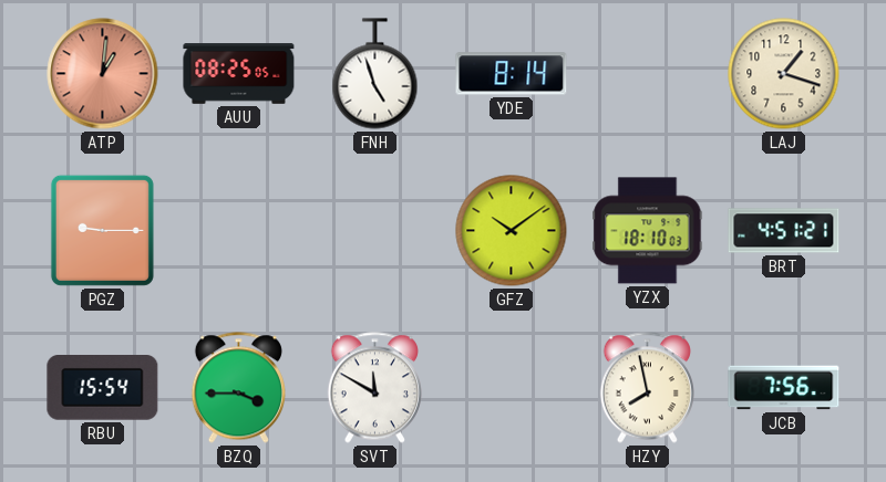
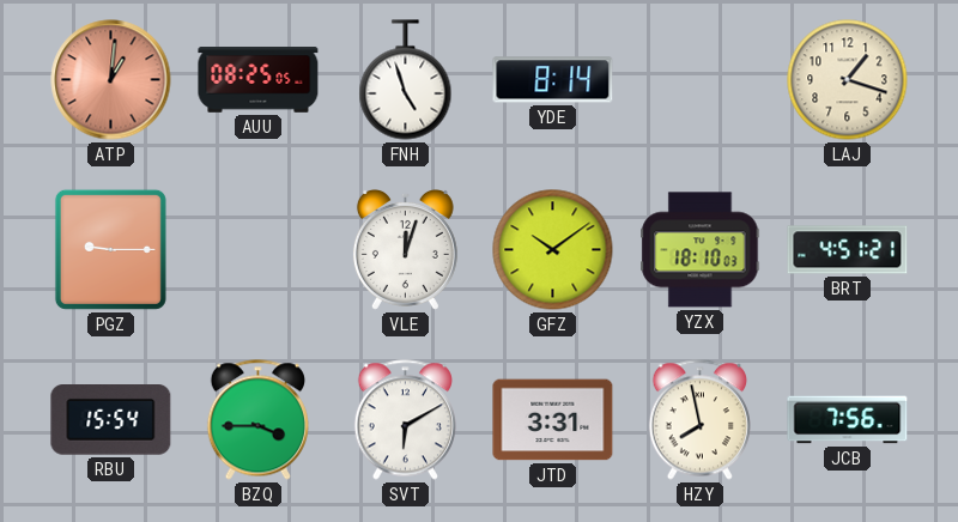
VLE: none -> 12:03
SVT: 11:50 -> 6:10
JTD: none -> 3:31
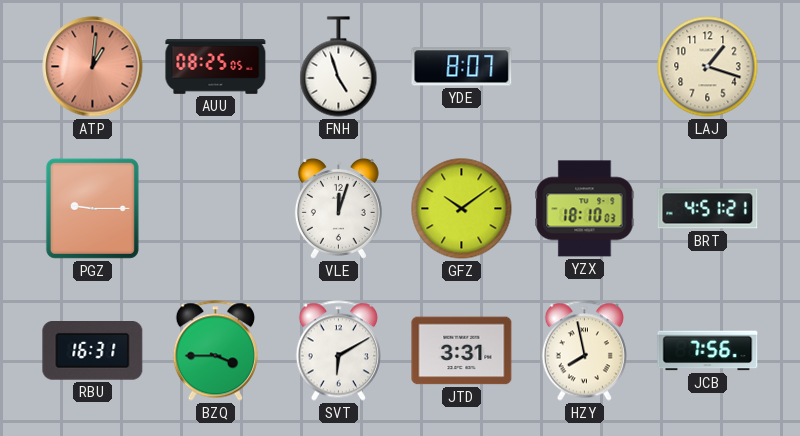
YDE: 8:14 -> 8:07
RBU: 15:54 -> 16:31
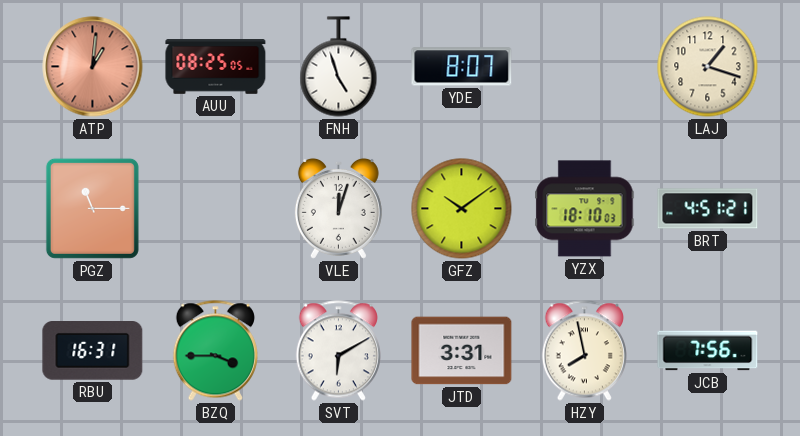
PGZ: 9:15 -> 11:15
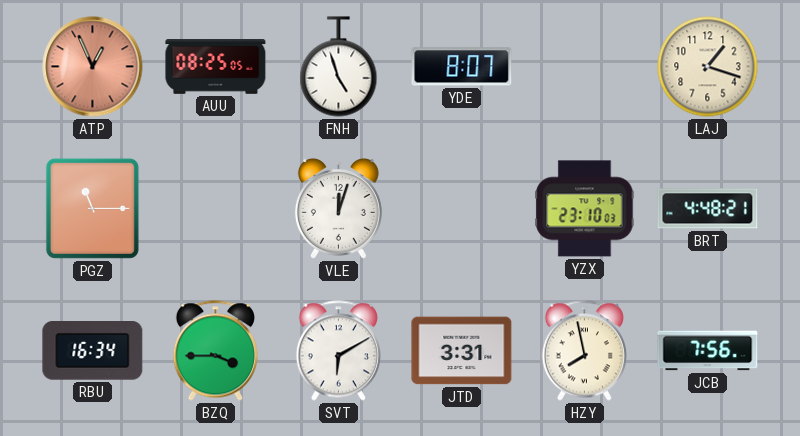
ATP: 1:01 -> 12:56
GFZ: 10:09 -> none
YZX: 18:10 -> 23:10
BRT: 4:51 -> 4:48
RBU: 16:31 -> 16:34
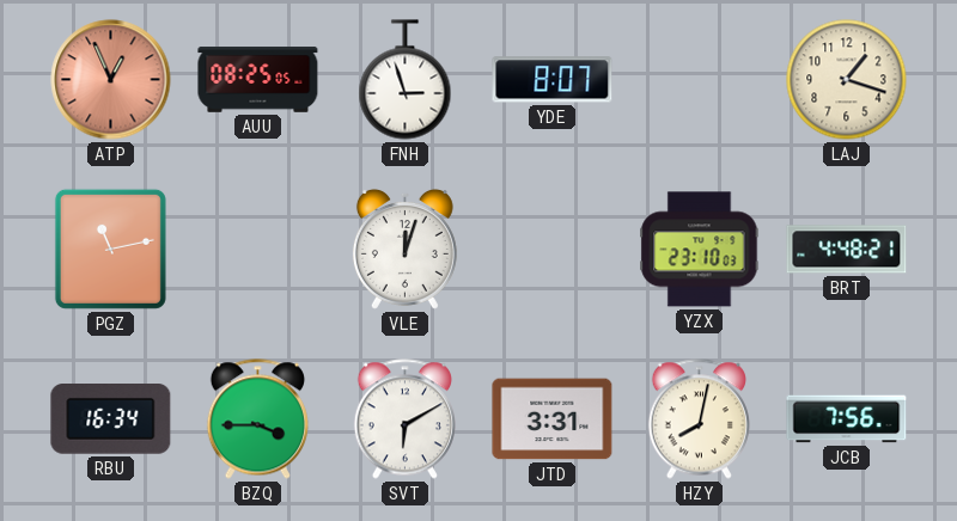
FNH: 4:57 -> 2:57
PGZ: 11:15 -> 11:13
HZY: 7:58 -> 8:02
